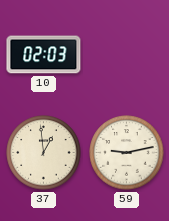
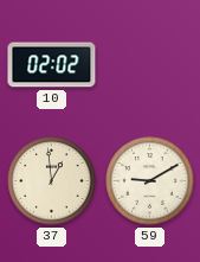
10: 02:03 -> 02:02
59: 9:13 -> 9:10
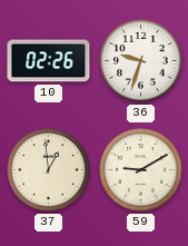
10: 02:02 -> 02:26
36: none -> 9:33
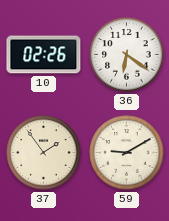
36: 9:33 -> 6:21
37: 12:59 -> 1:54
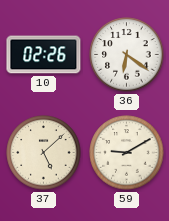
37: 1:54 -> 5:08
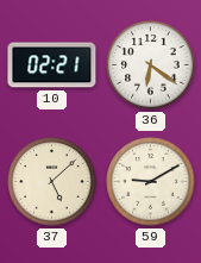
10: 02:26 -> 02:21
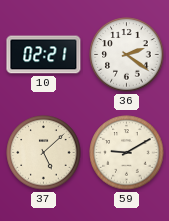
36: 6:21 -> 2:21
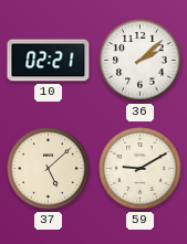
36: 2:21 -> 2:08
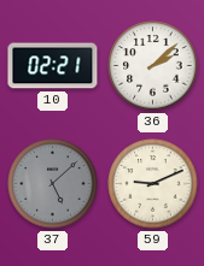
37 dial: cream -> grey
59: 9:10 -> 9:11
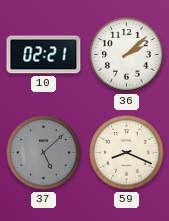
59: 9:11 -> 8:19
